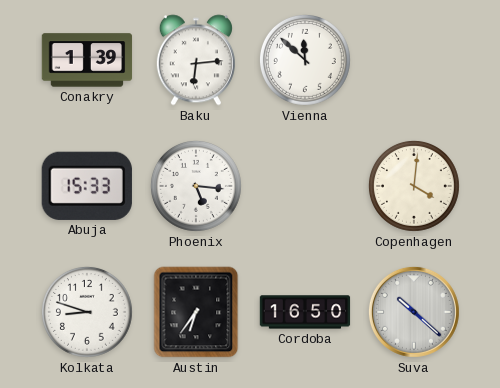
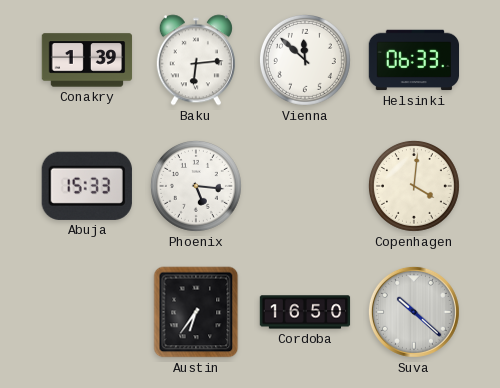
Helsinki: none -> 06:33
Kolkata: 8:48 -> none
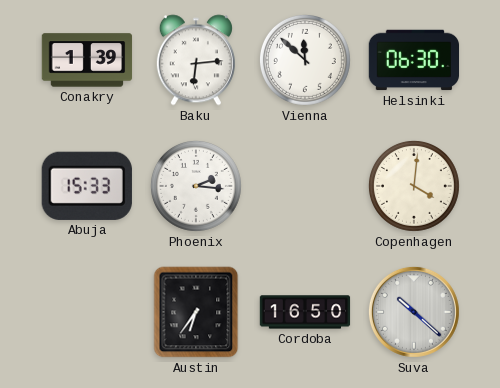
Helsinki: 06:33 -> 06:30
Phoenix: 5:16 -> 2:16
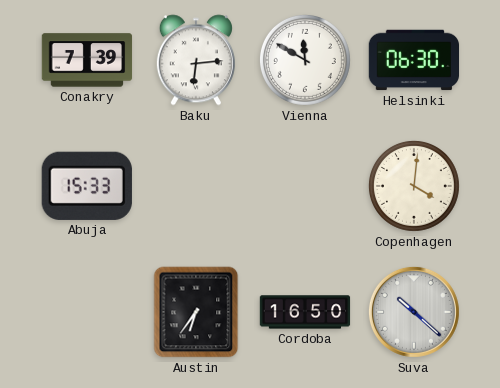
Conakry: 1:39 -> 7:39
Vienna: 11:52 -> 11:50
Phoenix: 2:16 -> none
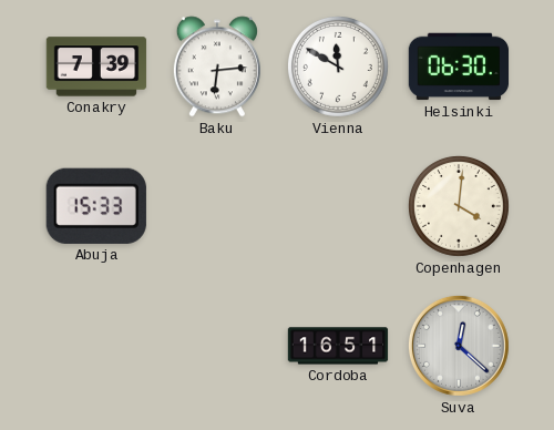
Austin: 6:36 -> none
Cordoba: 16:50 -> 16:51
Suva: 10:22 -> 12:22
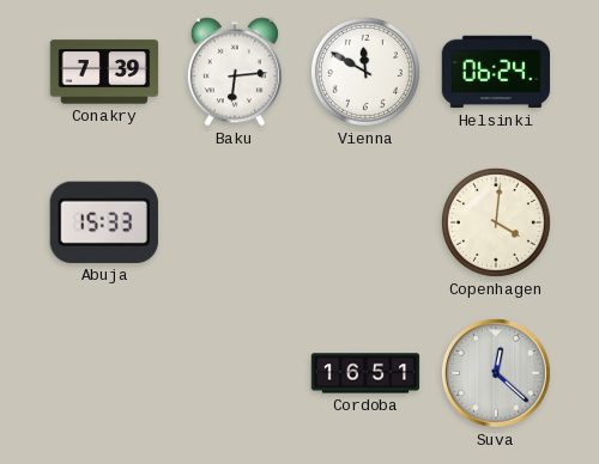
Helsinki: 06:30 -> 06:24
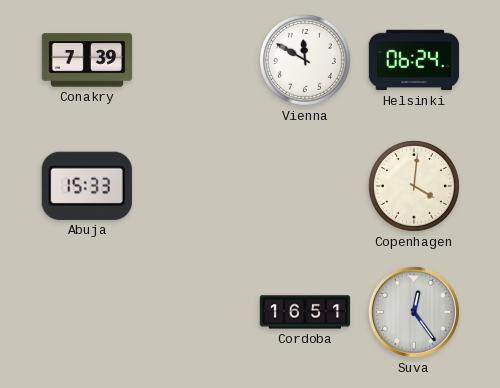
Baku: 6:14 -> none
Suva: 12:22 -> 12:24
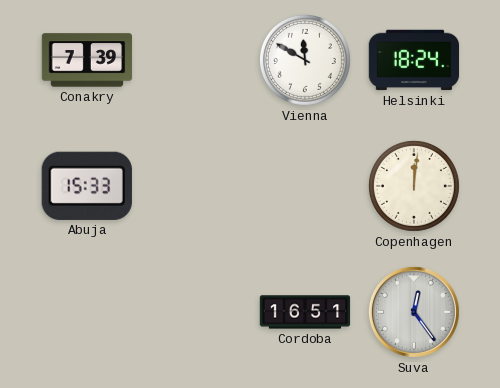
Helsinki: 06:24 -> 18:24
Copenhagen: 4:01 -> 12:01
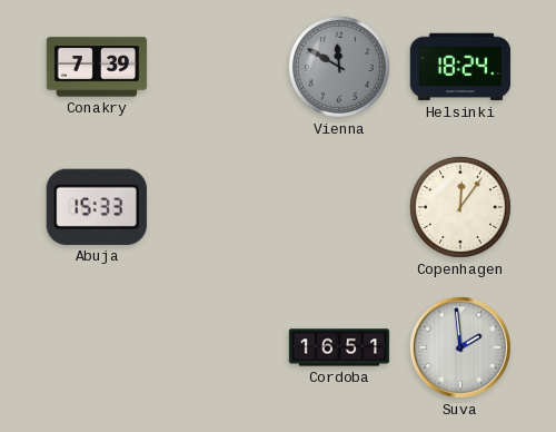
Vienna dial: white -> grey
Copenhagen: 12:01 -> 12:06
Suva: 12:24 -> 1:59
